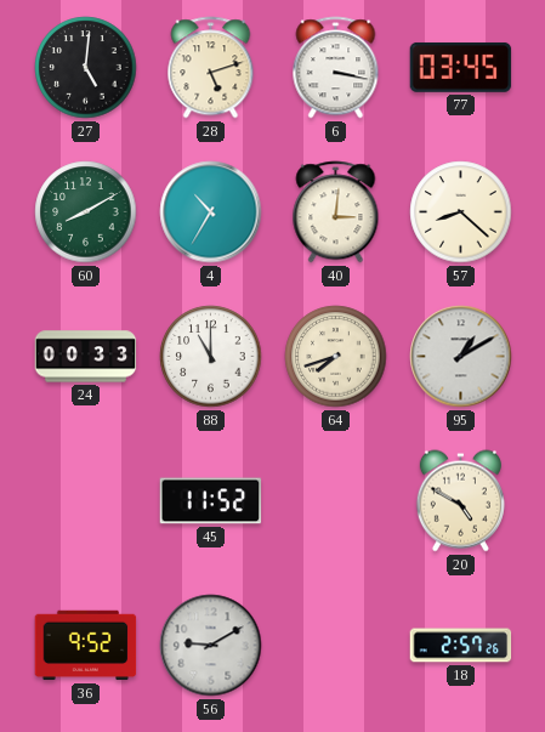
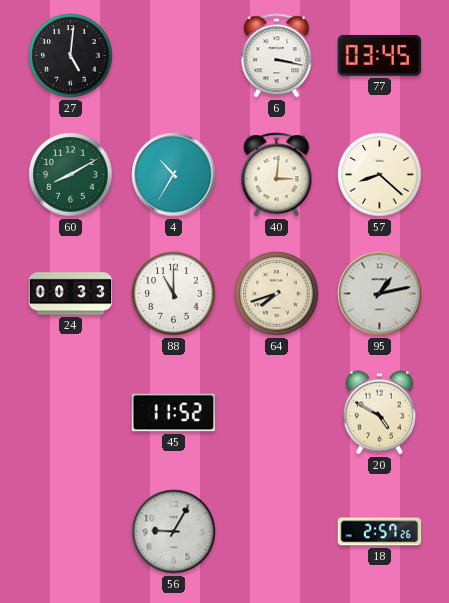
28: 5:12 -> none
95: 1:10 -> 1:13
36: 9:52 -> none
56: 9:10 -> 9:05
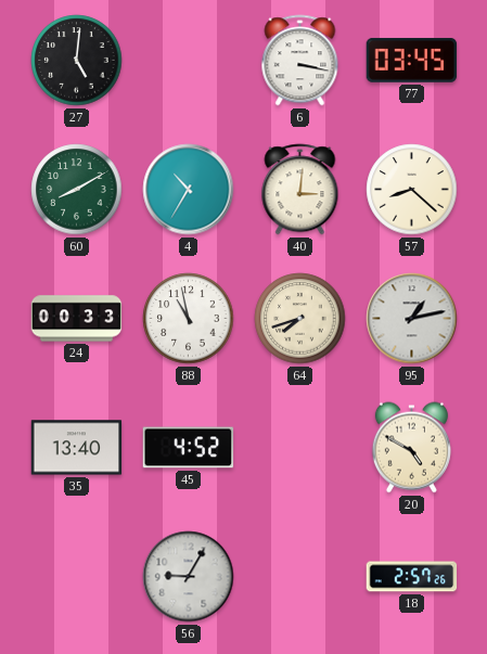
88: 11:00 -> 10:58
35: none -> 13:40
45: 11:52 -> 4:52
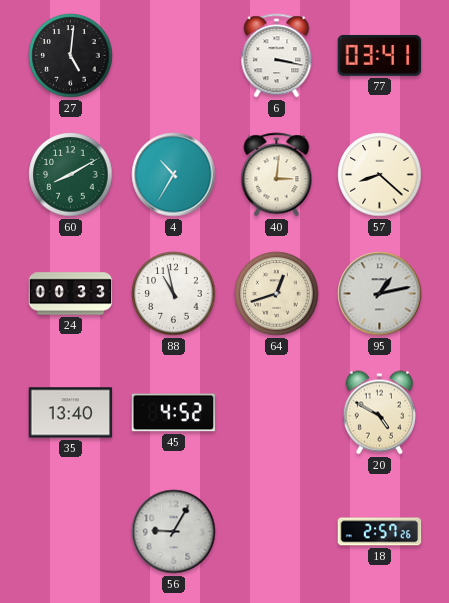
77: 03:45 -> 03:41
64: 7:42 -> 12:42
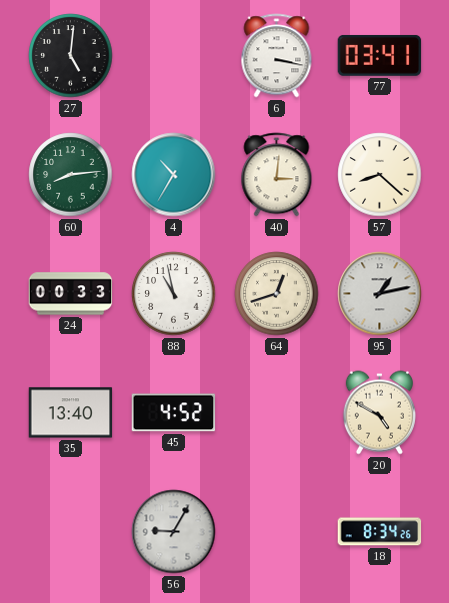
60: 8:10 -> 8:14
18: 2:57 -> 8:34
